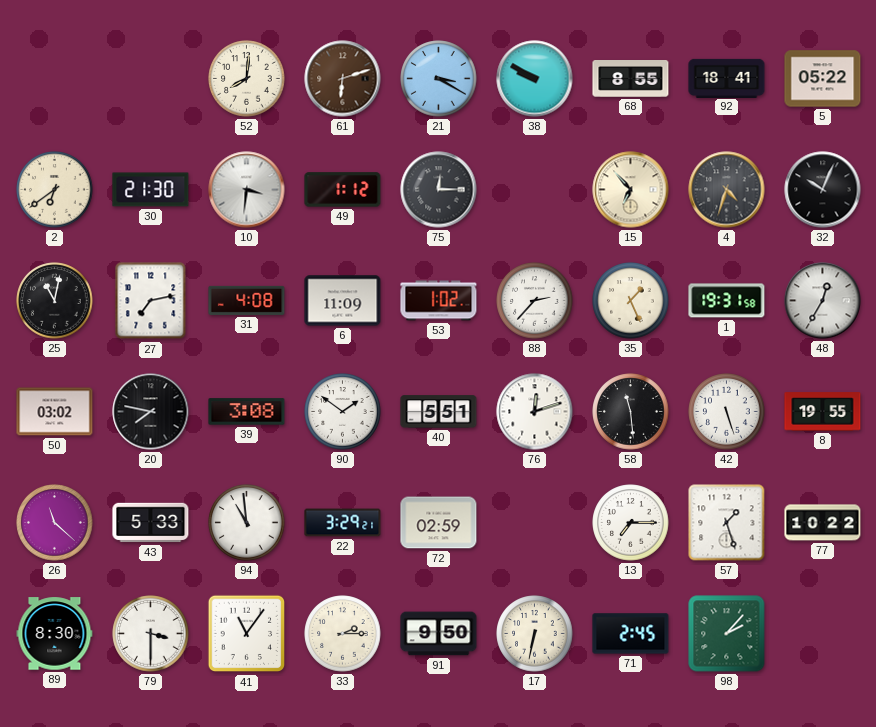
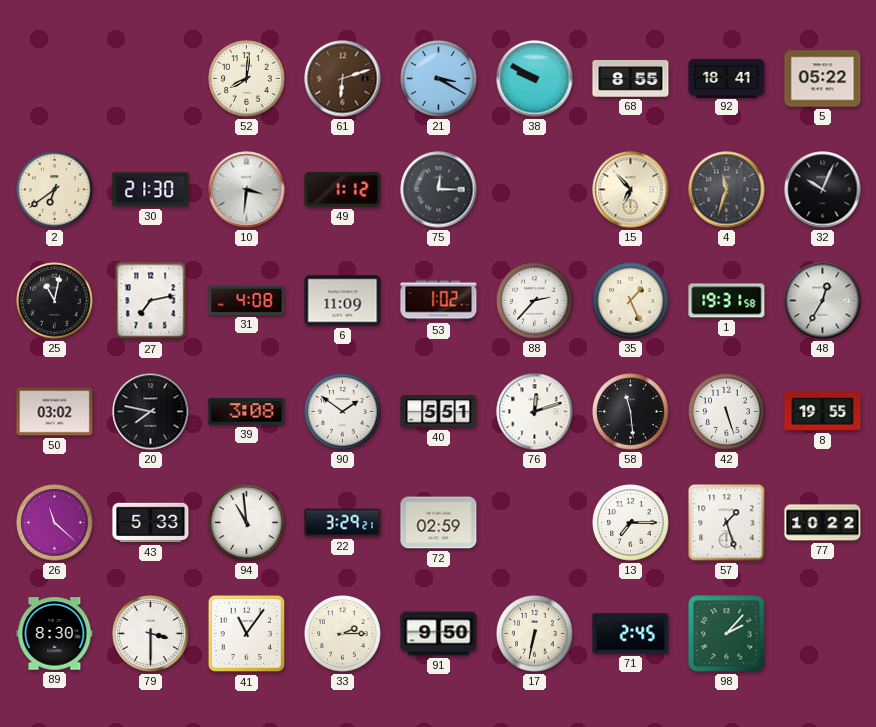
4: 4:33 -> 11:33
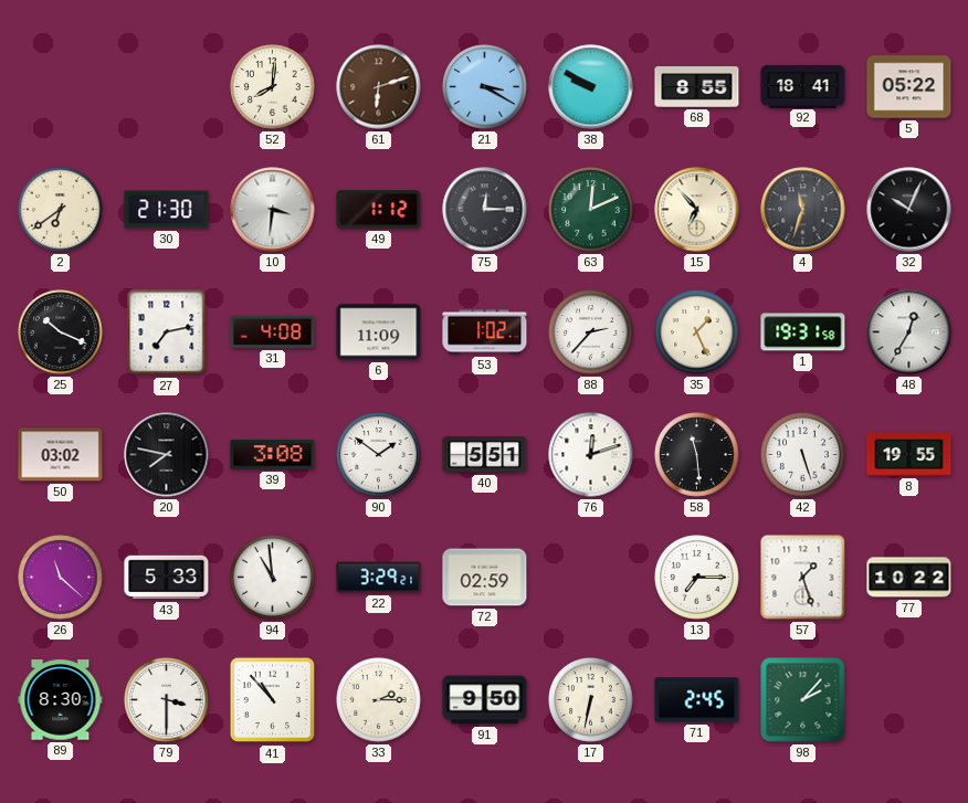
63: none -> 12:11
25: 11:02 -> 10:19
41: 11:06 -> 10:53
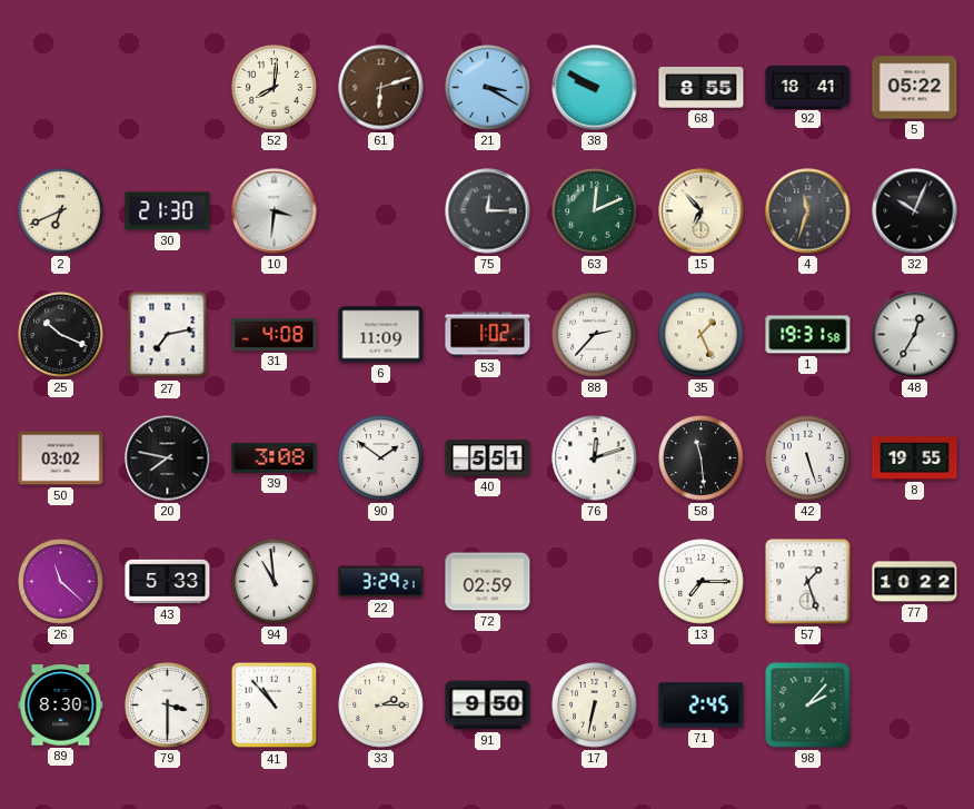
2: 6:39 -> 6:41
49: 1:12 -> none
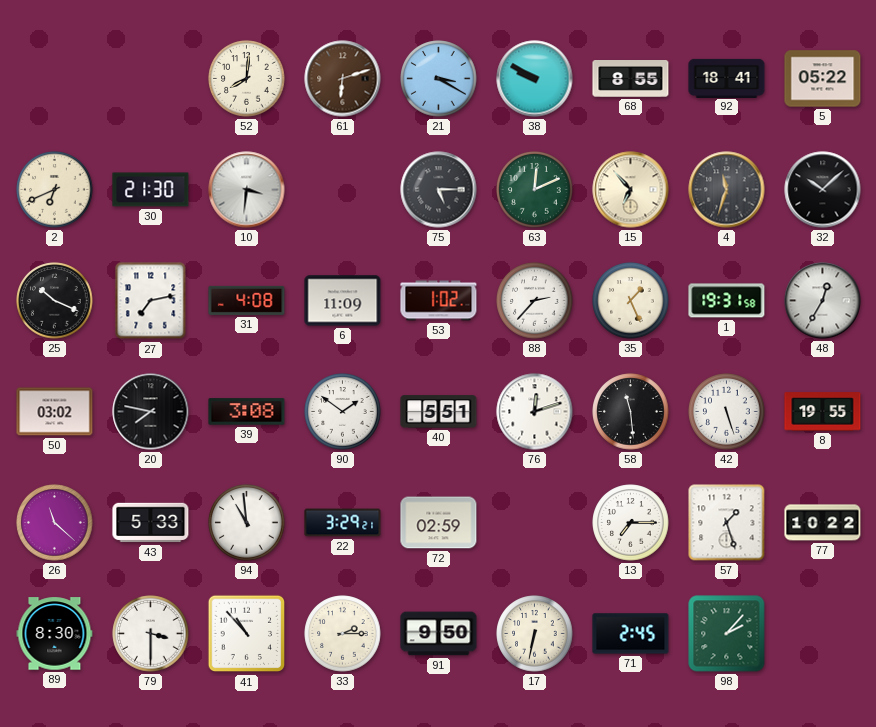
75: 12:15 -> 5:15
32: 10:04 -> 10:08
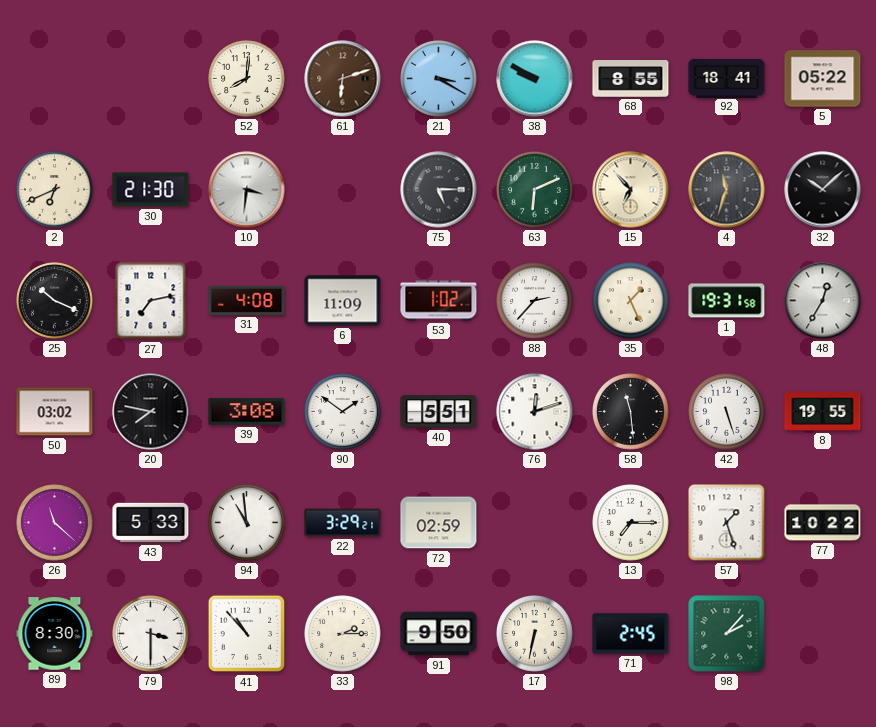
63: 12:11 -> 6:11
